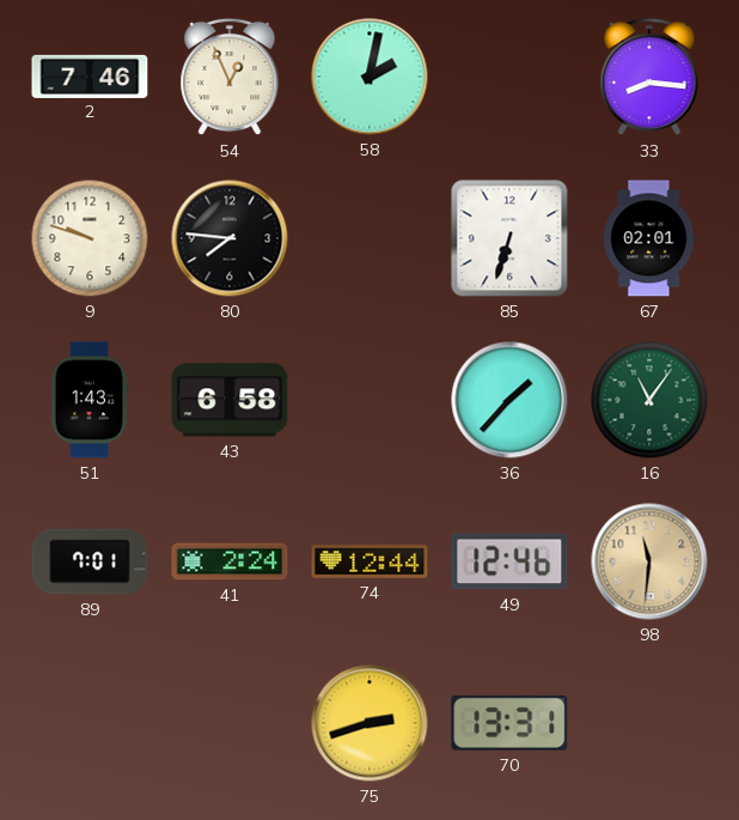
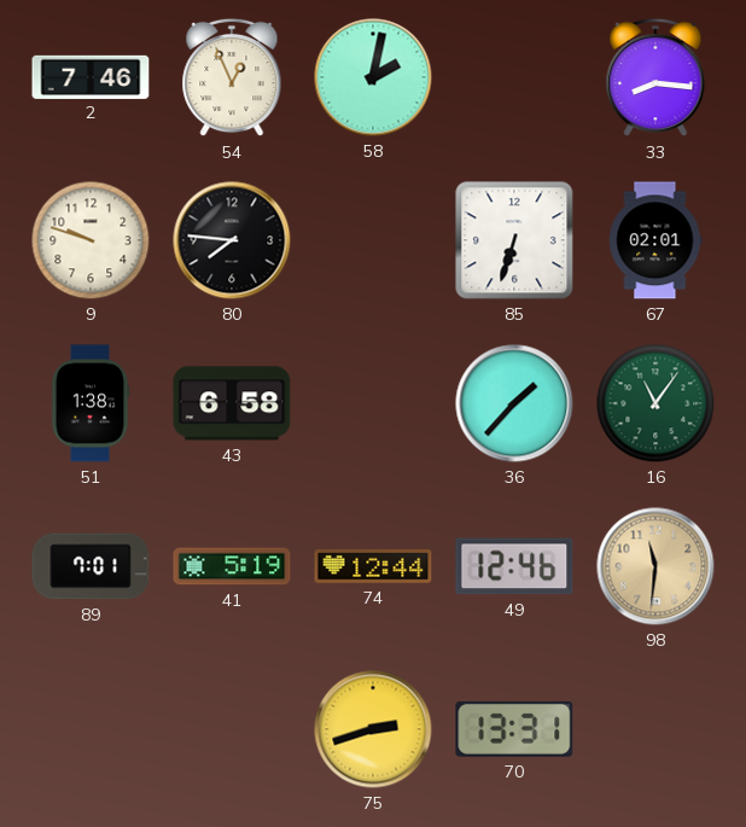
51: 1:43 -> 1:38
41: 2:24 -> 5:19
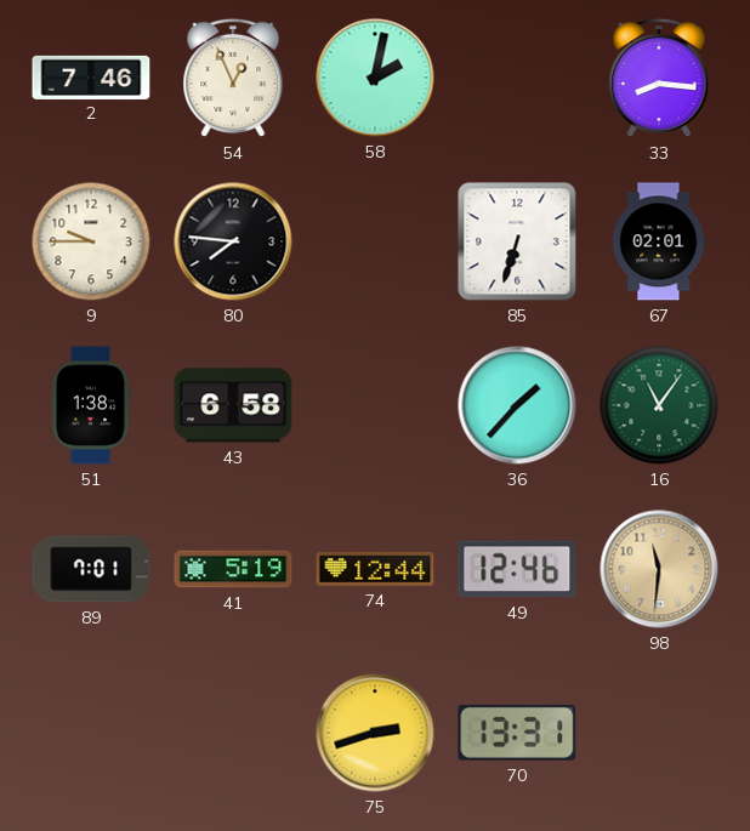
9: 9:48 -> 9:45
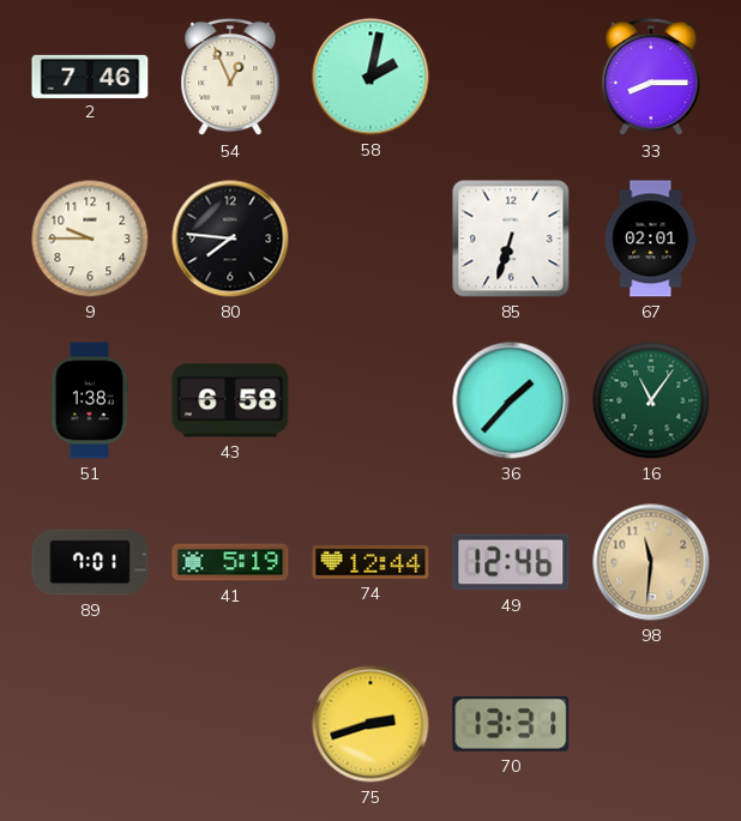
33: 8:16 -> 8:15
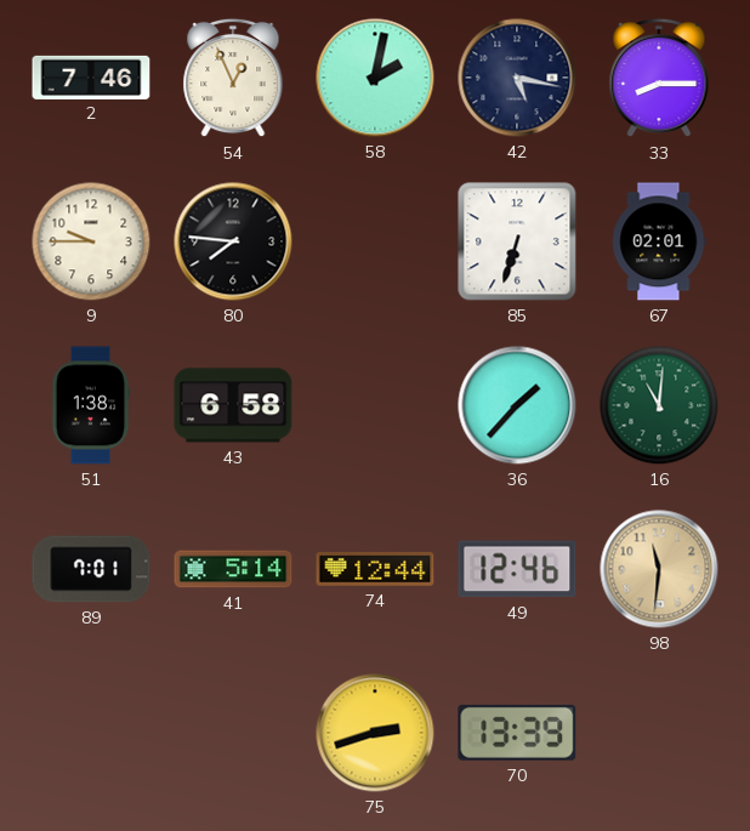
42: none -> 5:17
16: 11:06 -> 11:01
41: 5:19 -> 5:14
70: 13:31 -> 13:39
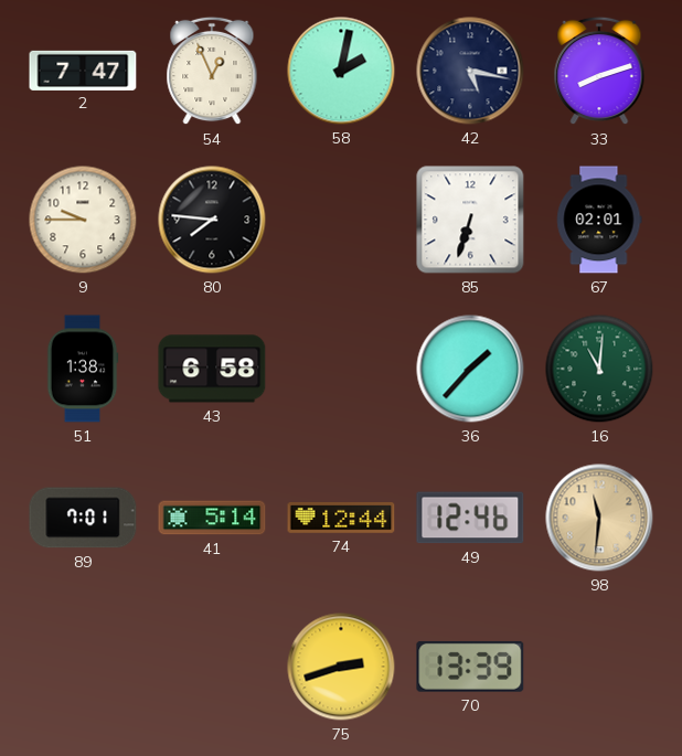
2: 7:46 -> 7:47
33: 8:15 -> 8:12
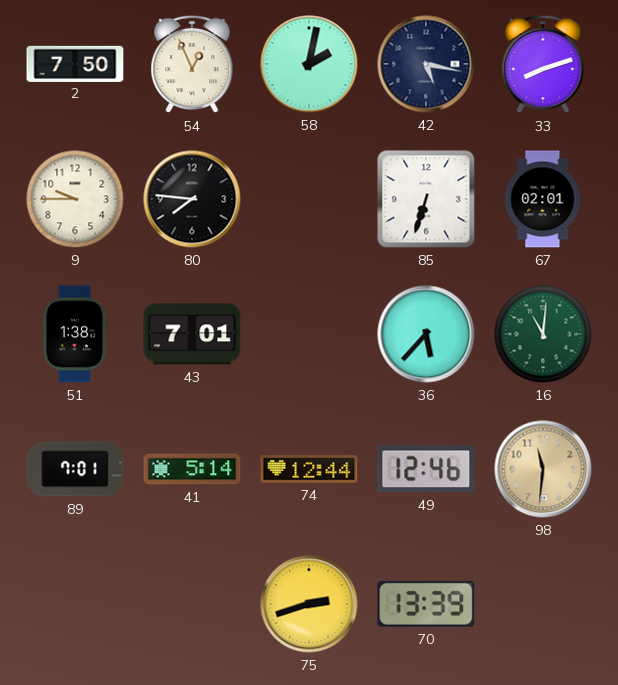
2: 7:47 -> 7:50
43: 6:58 -> 7:01
36: 1:37 -> 5:37
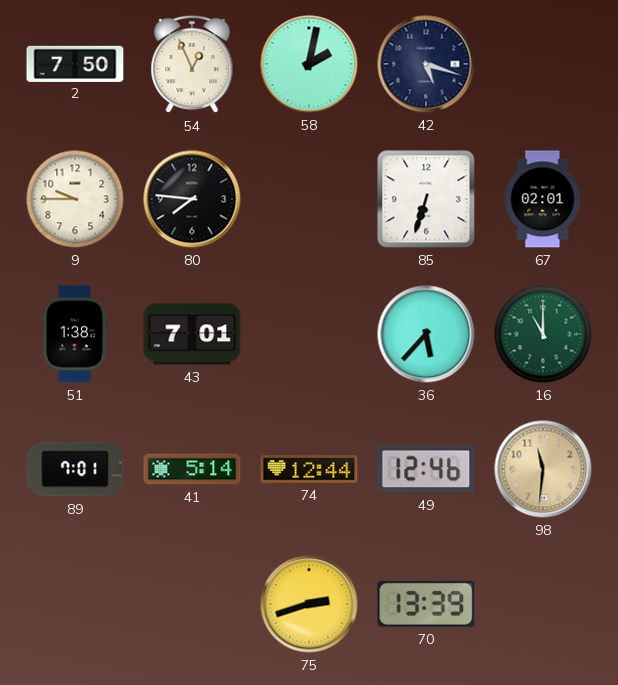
42: 5:17 -> 5:18
33: 8:12 -> none
16: 11:01 -> 11:00
